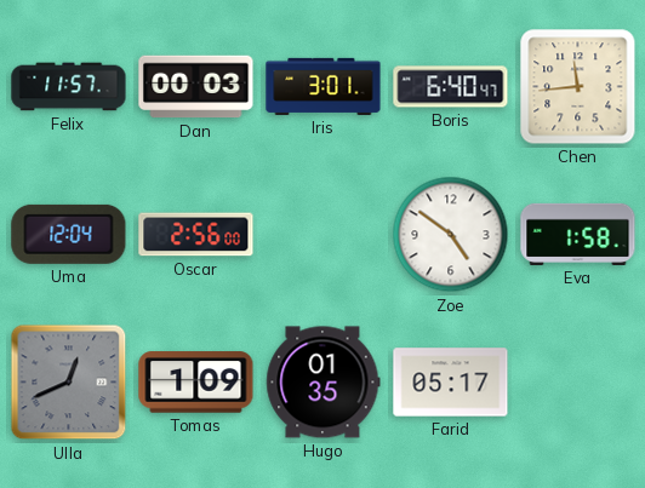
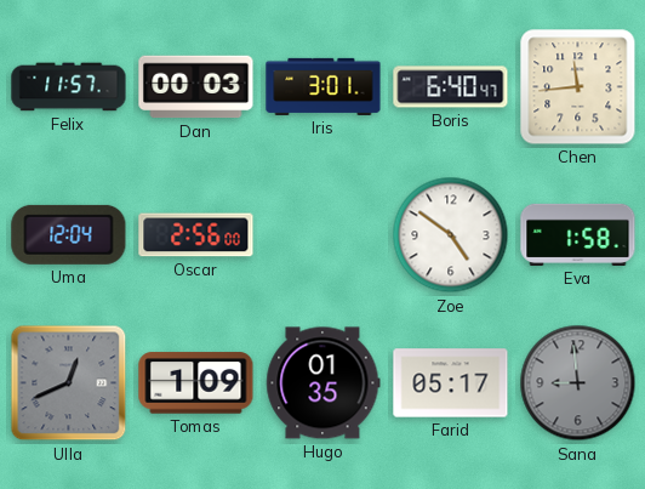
Sana: none -> 8:59
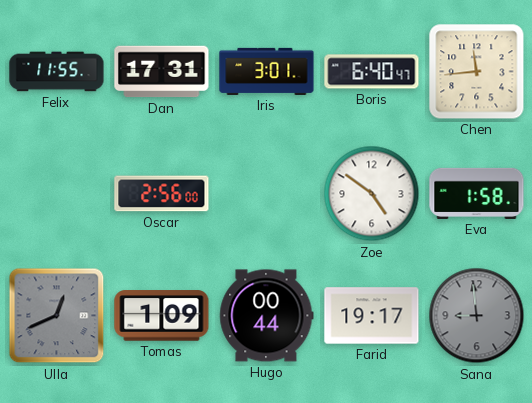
Felix: 11:57 -> 11:55
Dan: 00:03 -> 17:31
Uma: 12:04 -> none
Hugo: 01:35 -> 00:44
Farid: 05:17 -> 19:17
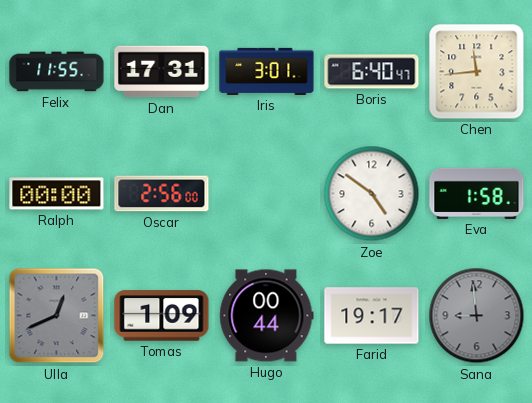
Ralph: none -> 00:00
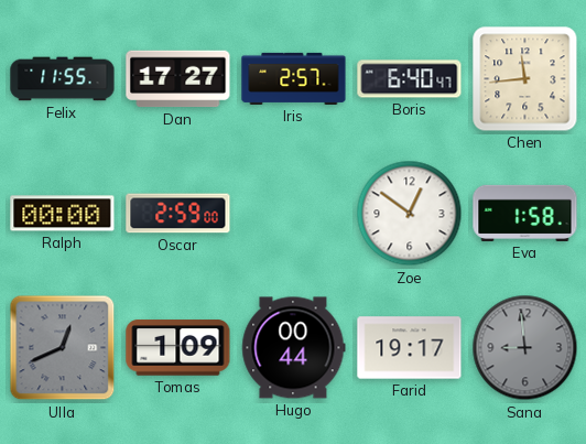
Dan: 17:31 -> 17:27
Iris: 3:01 -> 2:57
Oscar: 2:56 -> 2:59
Zoe: 4:51 -> 12:51
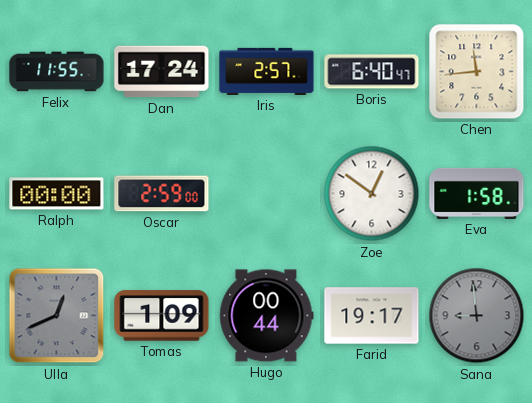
Dan: 17:27 -> 17:24
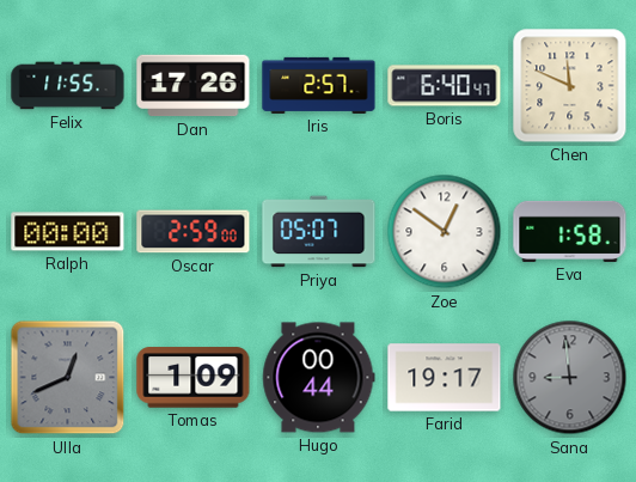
Dan: 17:24 -> 17:26
Chen: 11:44 -> 11:49
Priya: none -> 05:07
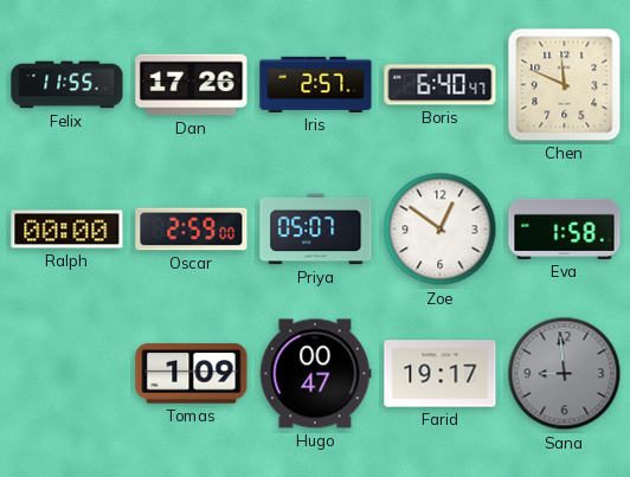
Ulla: 12:41 -> none
Hugo: 00:44 -> 00:47
